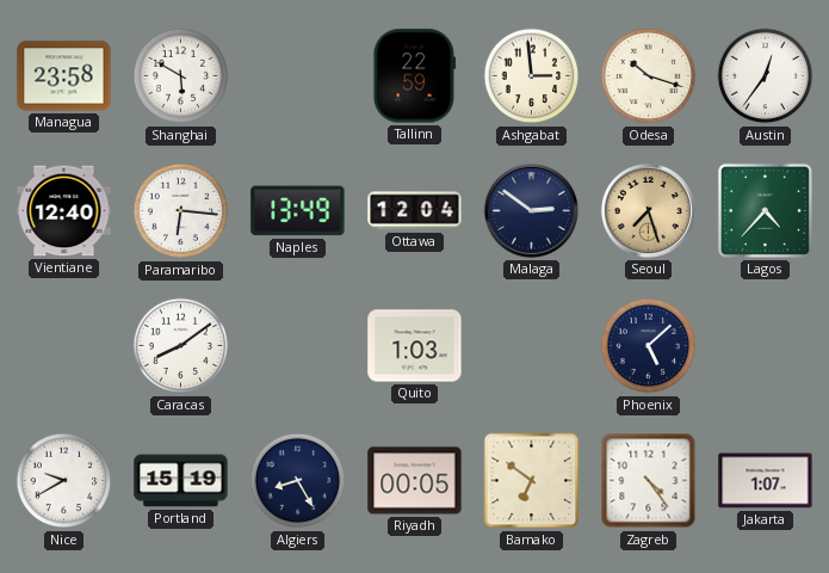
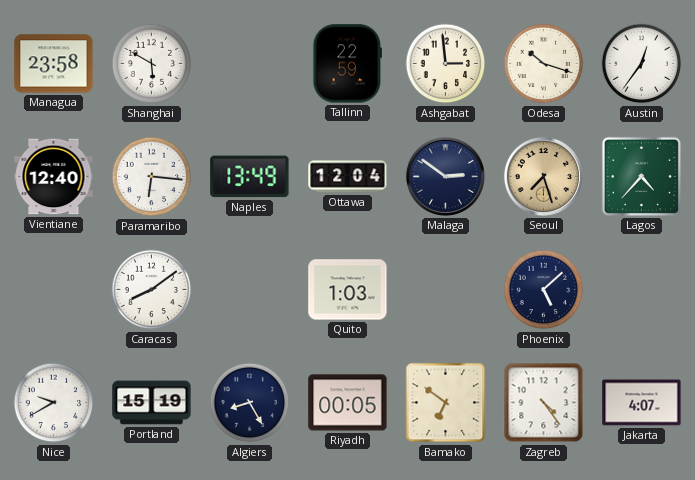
Jakarta: 1:07 -> 4:07
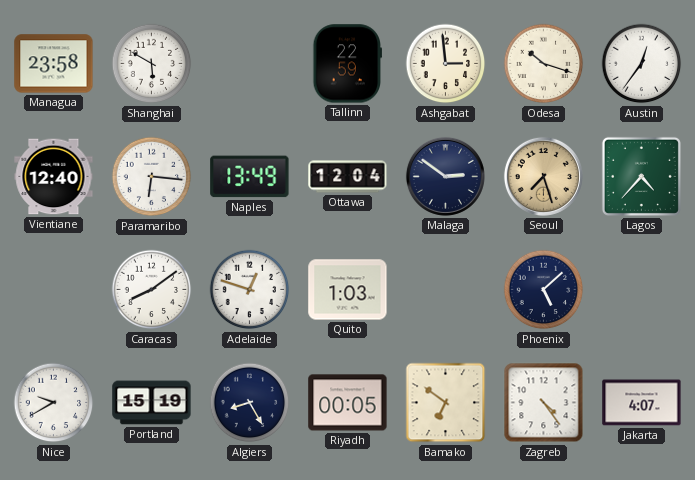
Adelaide: none -> 12:48
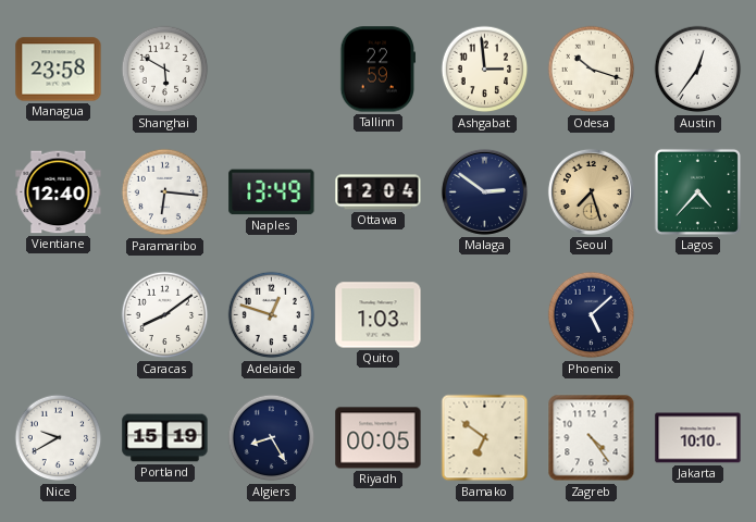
Jakarta: 4:07 -> 10:10
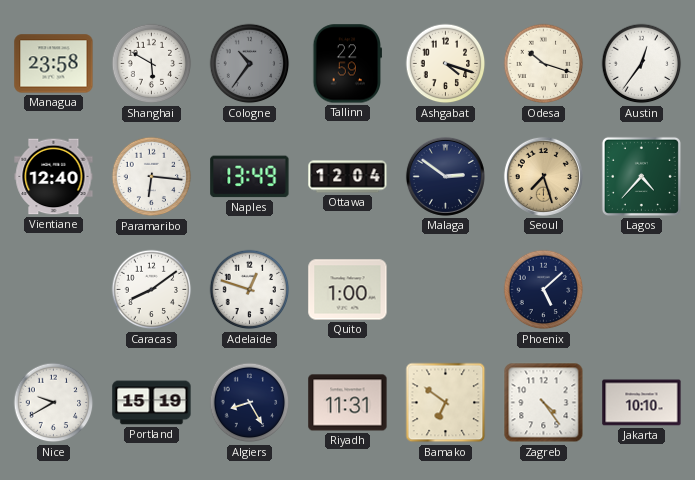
Cologne: none -> 10:36
Ashgabat: 2:59 -> 4:18
Quito: 1:03 -> 1:00
Riyadh: 00:05 -> 11:31
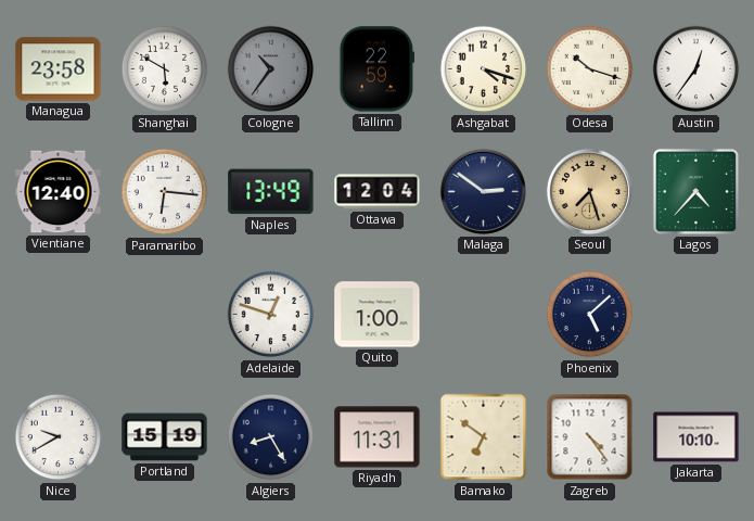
Caracas: 8:09 -> none
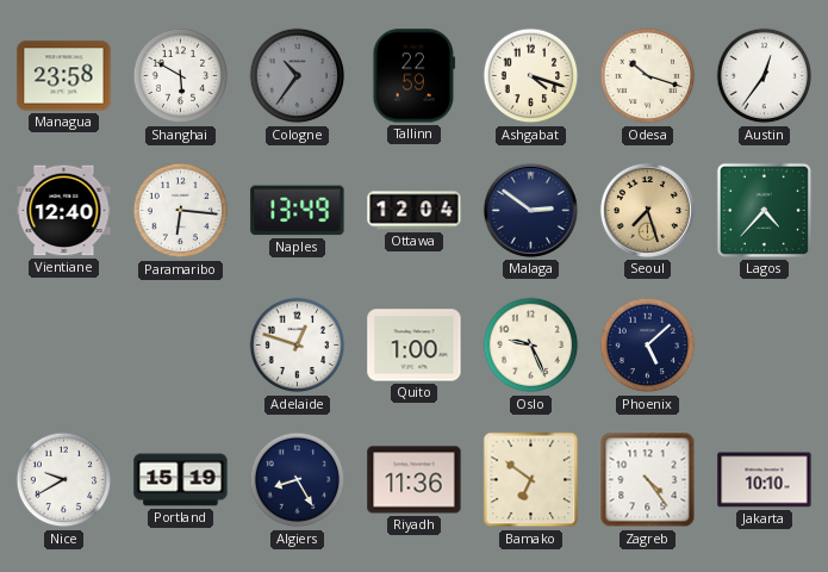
Oslo: none -> 9:26
Riyadh: 11:31 -> 11:36
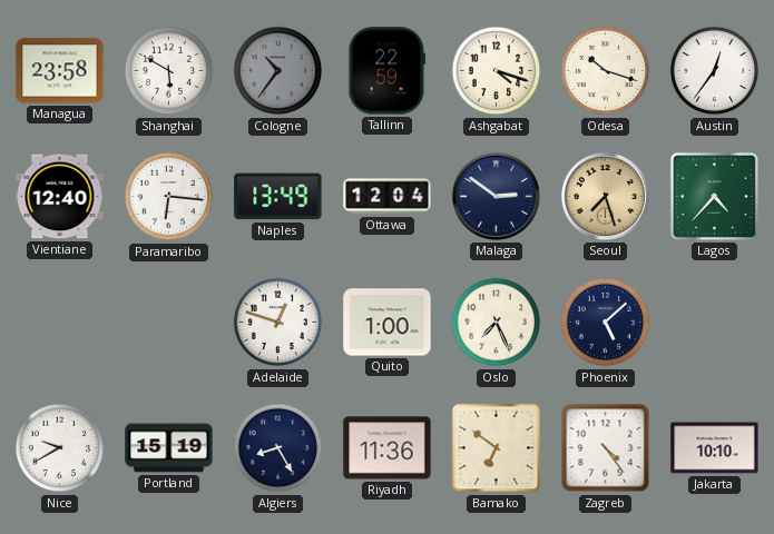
Oslo: 9:26 -> 7:26
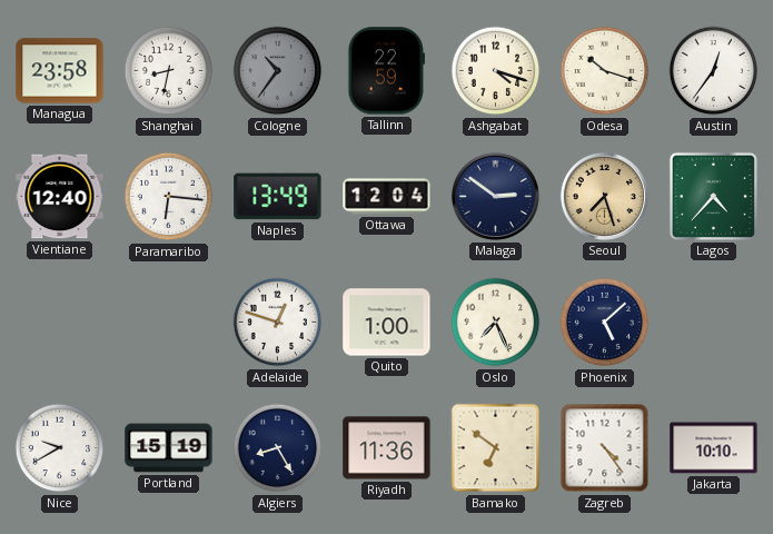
Shanghai: 5:50 -> 8:32
